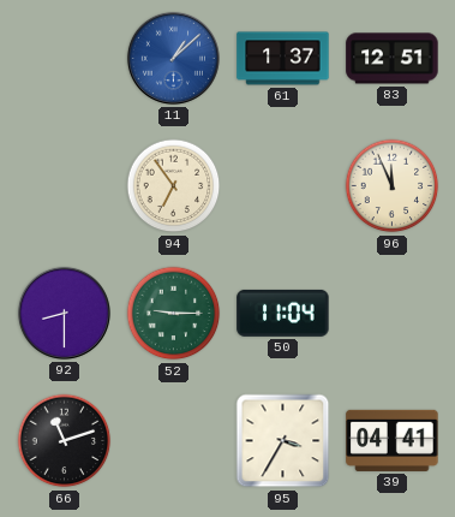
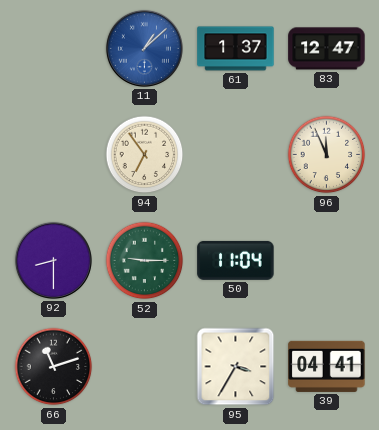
83: 12:51 -> 12:47
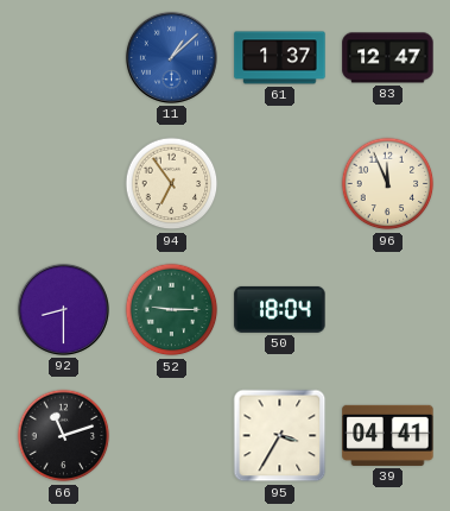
50: 11:04 -> 18:04
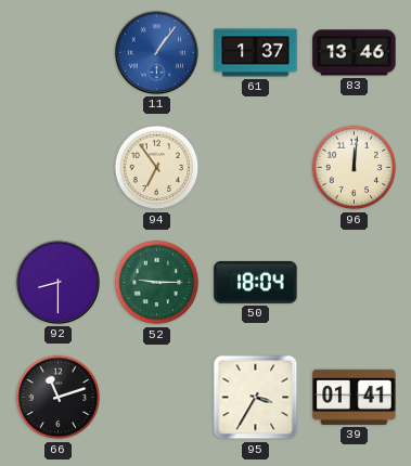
11: 1:08 -> 1:06
83: 12:47 -> 13:46
96: 11:56 -> 12:01
39: 04:41 -> 01:41
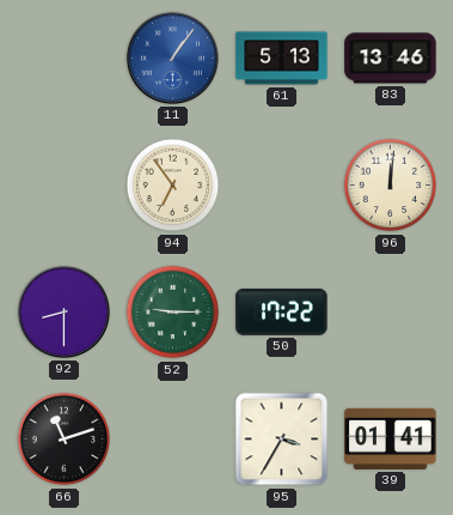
61: 1:37 -> 5:13
50: 18:04 -> 17:22
